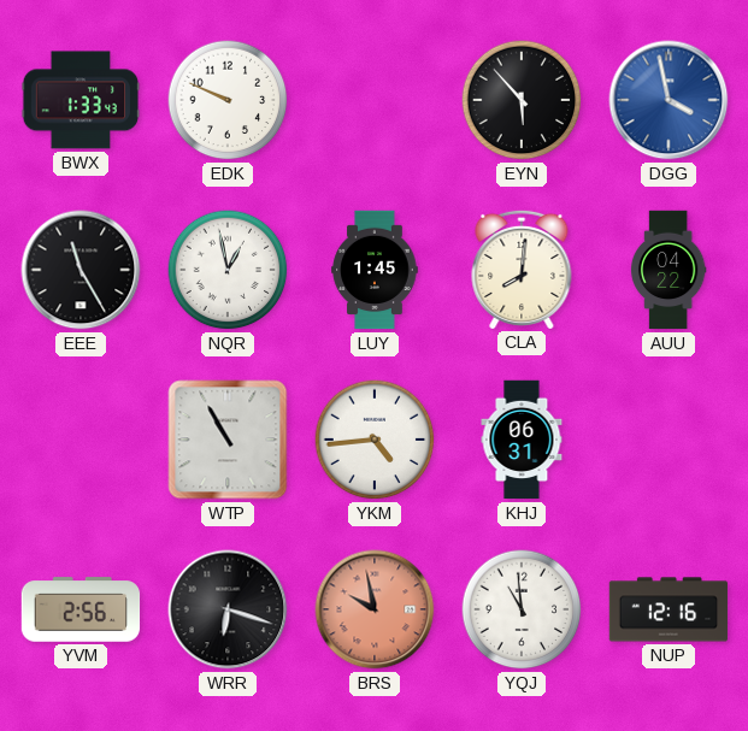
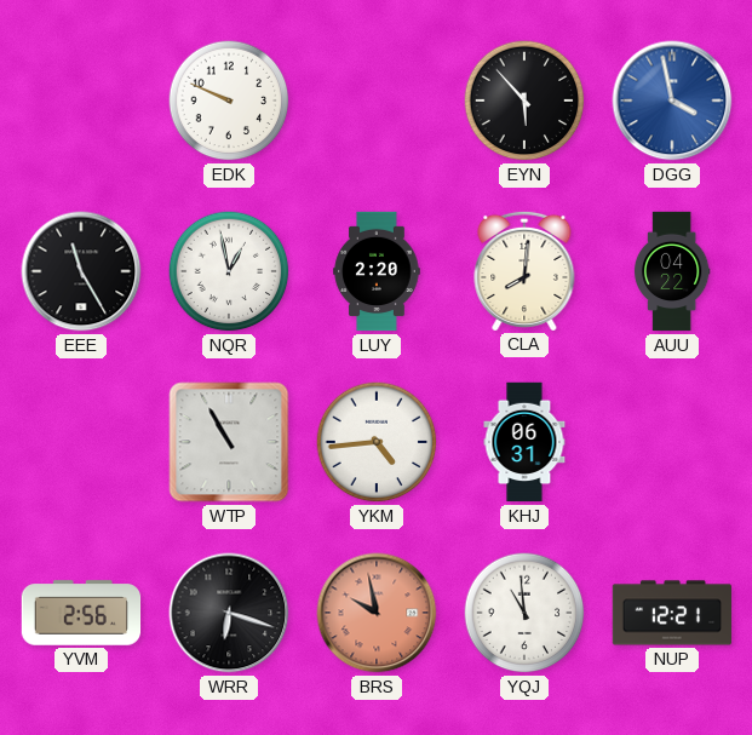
BWX: 1:33 -> none
LUY: 1:45 -> 2:20
NUP: 12:16 -> 12:21
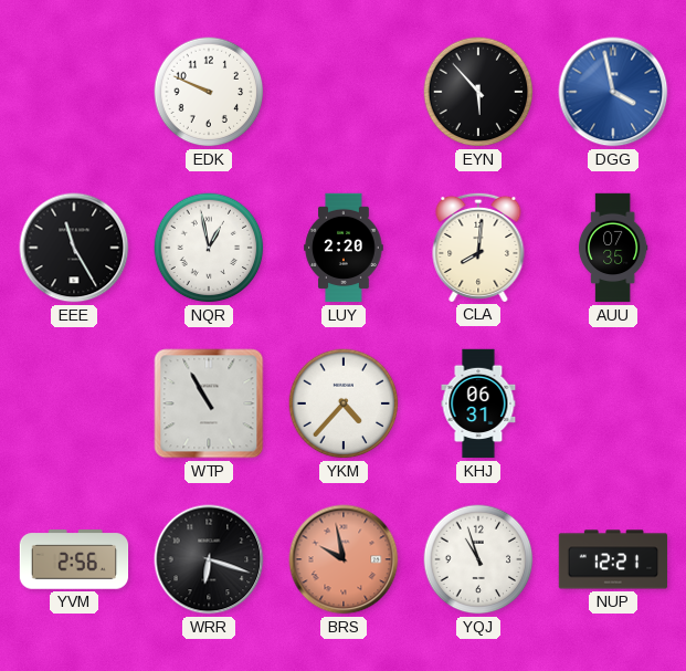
AUU: 04:22 -> 07:35
YKM: 4:44 -> 4:37
YQJ: 10:59 -> 10:57
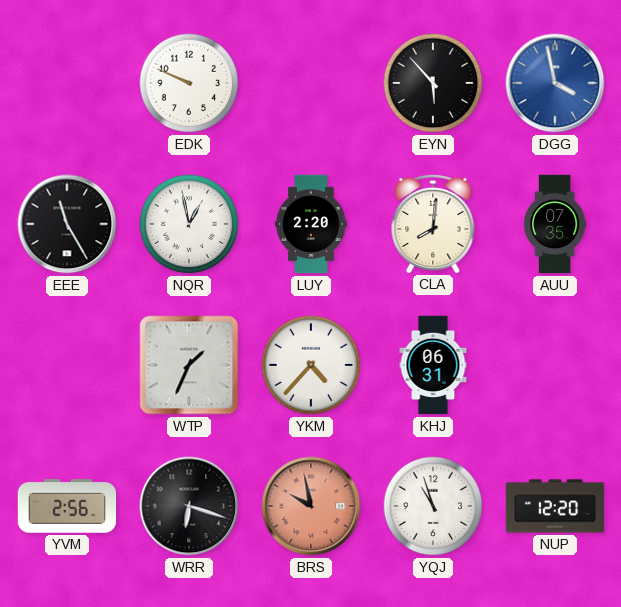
WTP: 10:55 -> 1:34
NUP: 12:21 -> 12:20
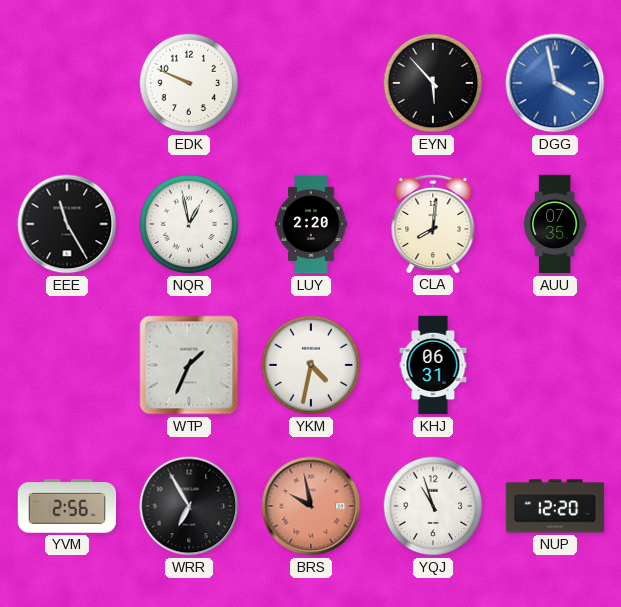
YKM: 4:37 -> 4:32
WRR: 6:18 -> 6:55
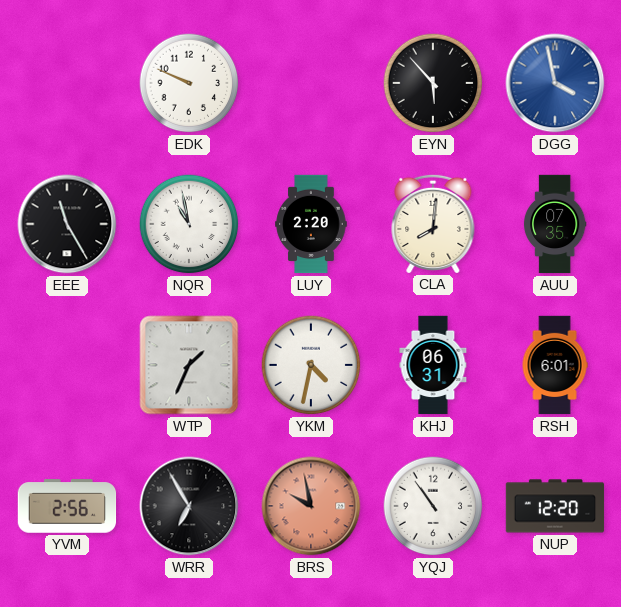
NQR: 12:58 -> 10:58
RSH: none -> 6:01
YQJ: 10:57 -> 10:54
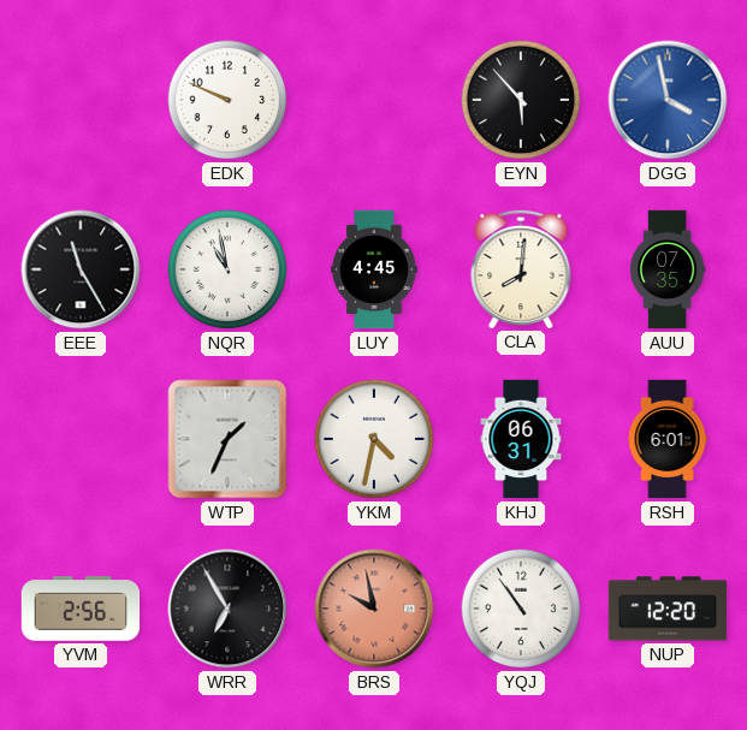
LUY: 2:20 -> 4:45
